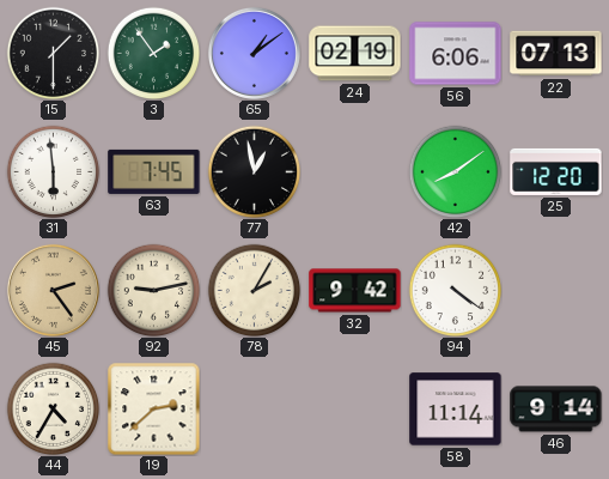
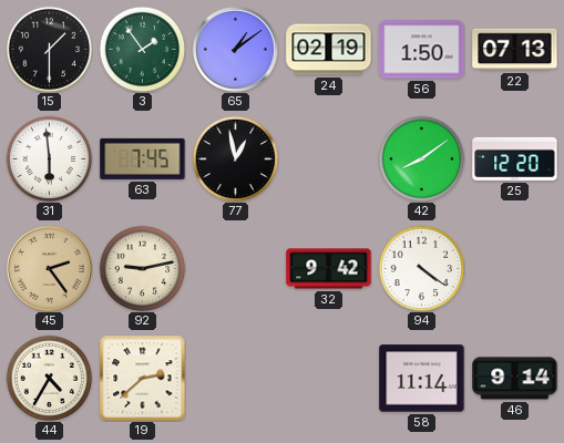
56: 6:06 -> 1:50
78: 2:05 -> none
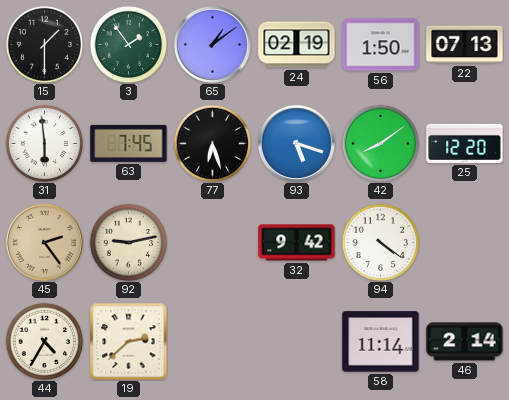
77: 12:58 -> 6:27
93: none -> 5:18
46: 9:14 -> 2:14
